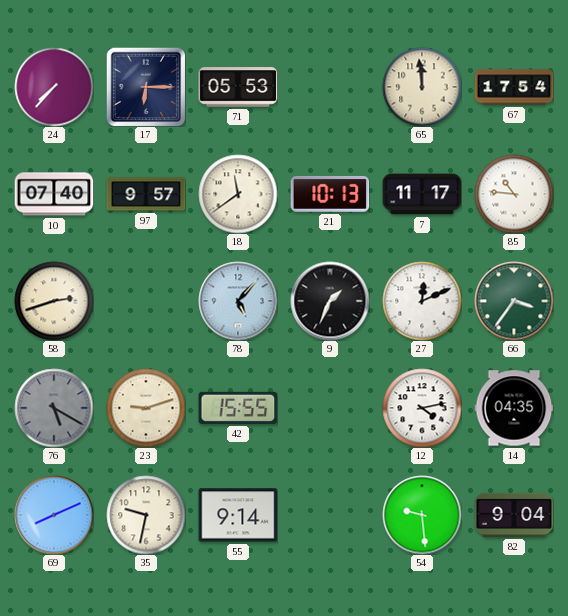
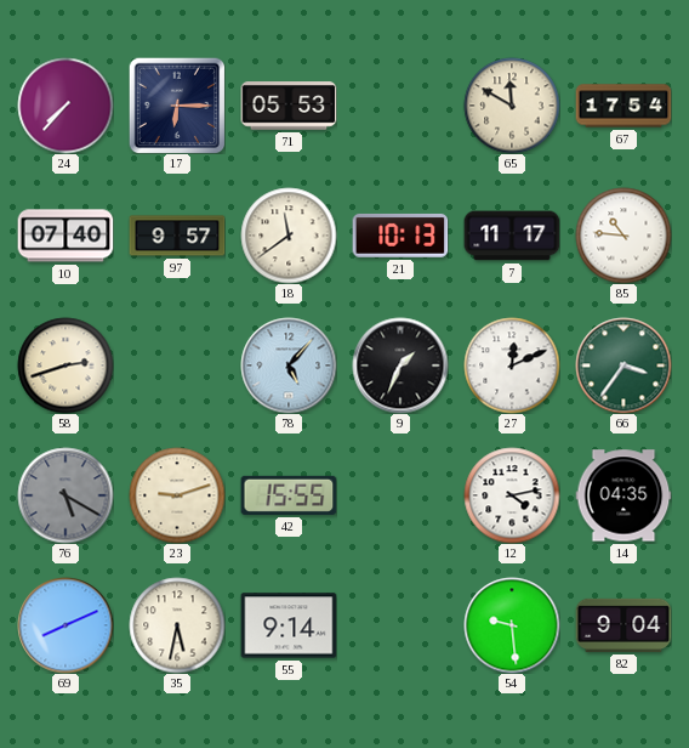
65: 11:59 -> 11:50
35: 9:32 -> 5:32
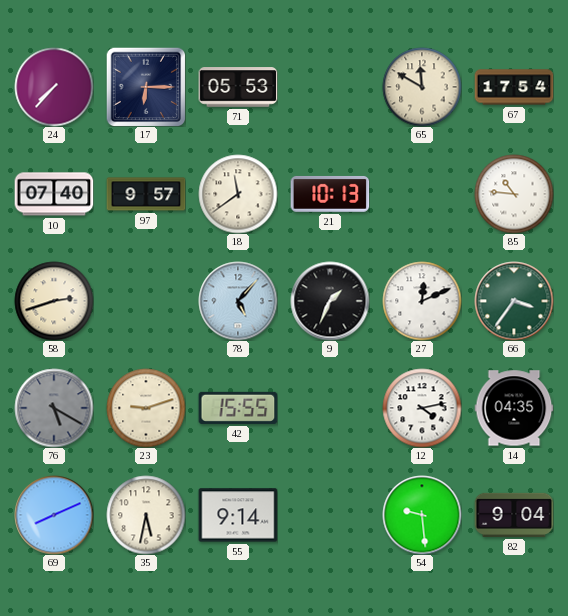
7: 11:17 -> none
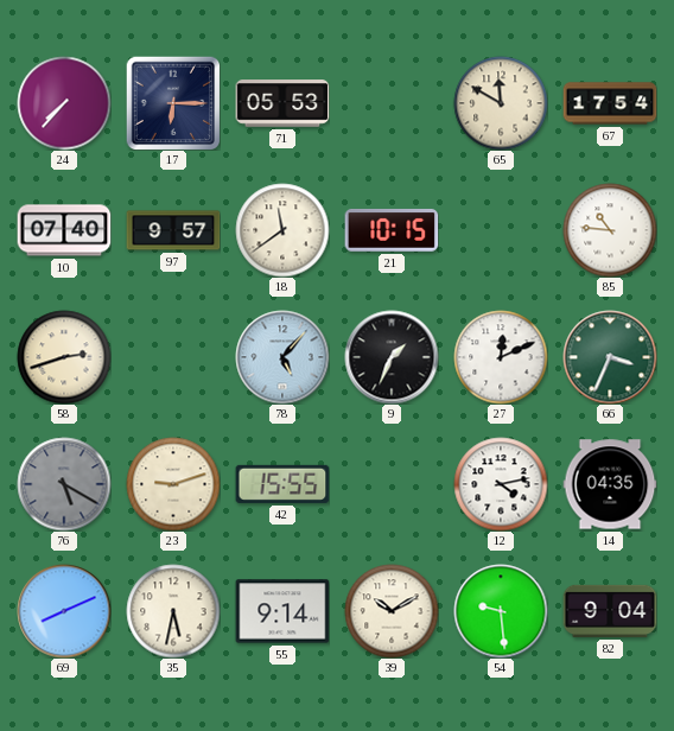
21: 10:13 -> 10:15
66: 3:36 -> 3:34
39: none -> 10:10
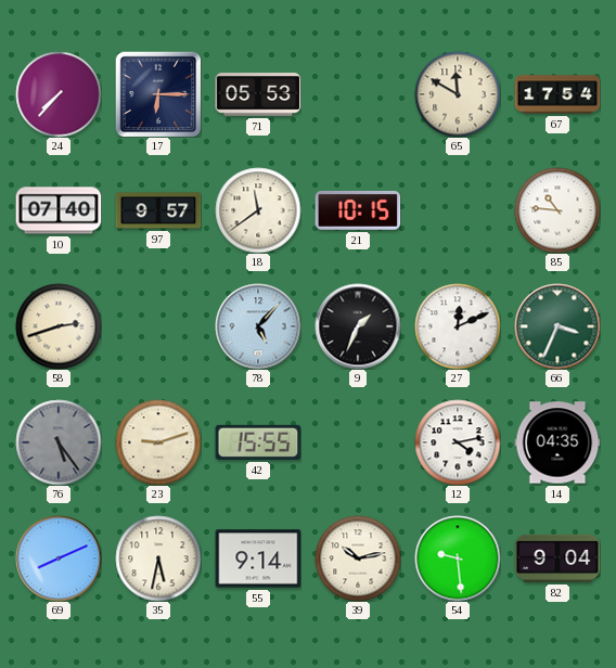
76: 5:20 -> 5:24
39: 10:10 -> 10:13
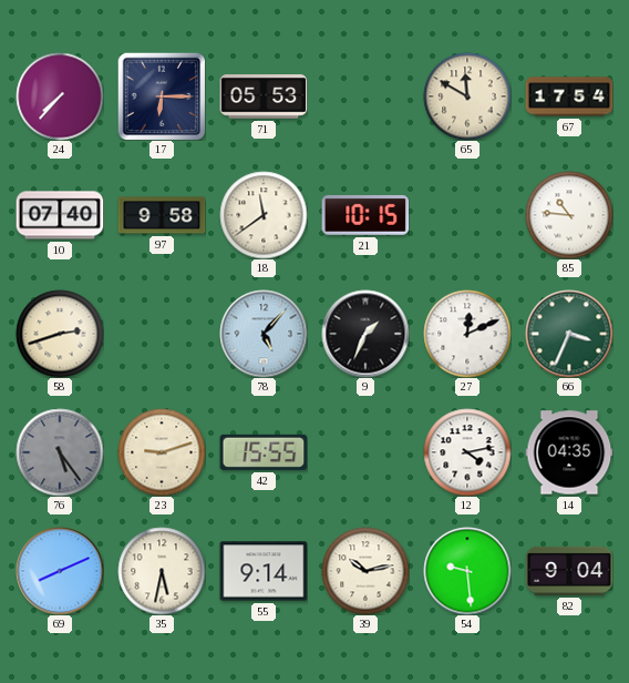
97: 9:57 -> 9:58
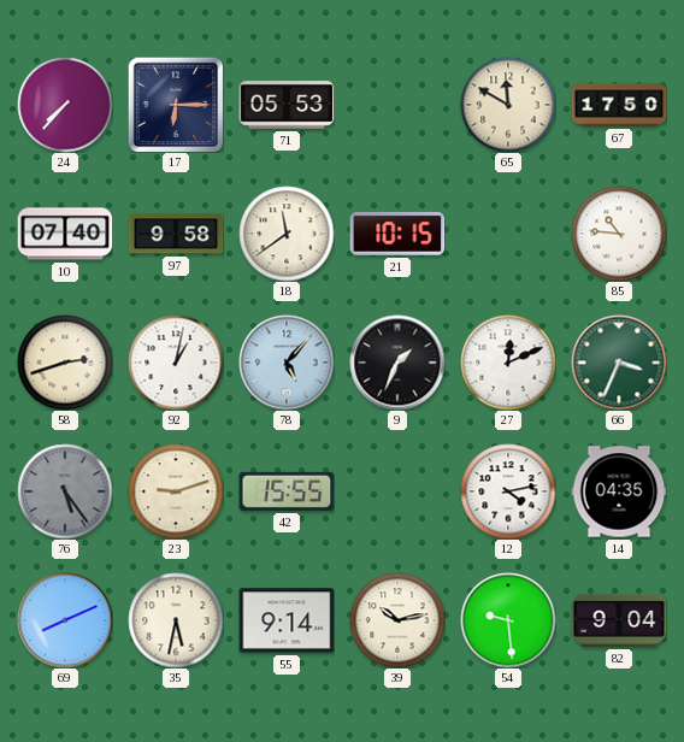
67: 17:54 -> 17:50
92: none -> 1:02
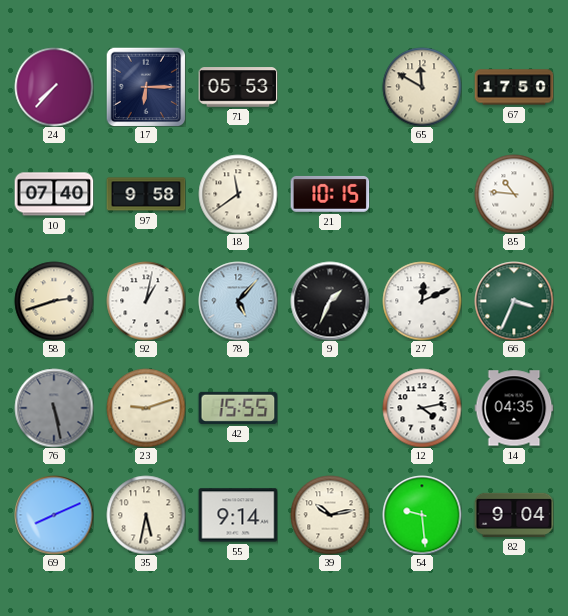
76: 5:24 -> 5:28
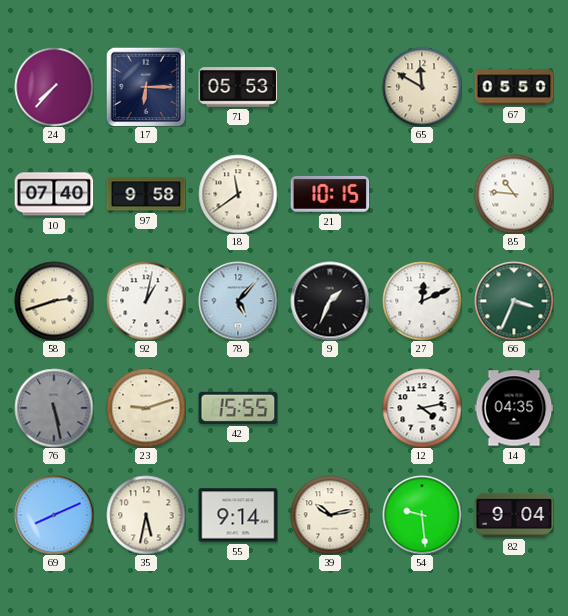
67: 17:50 -> 05:50
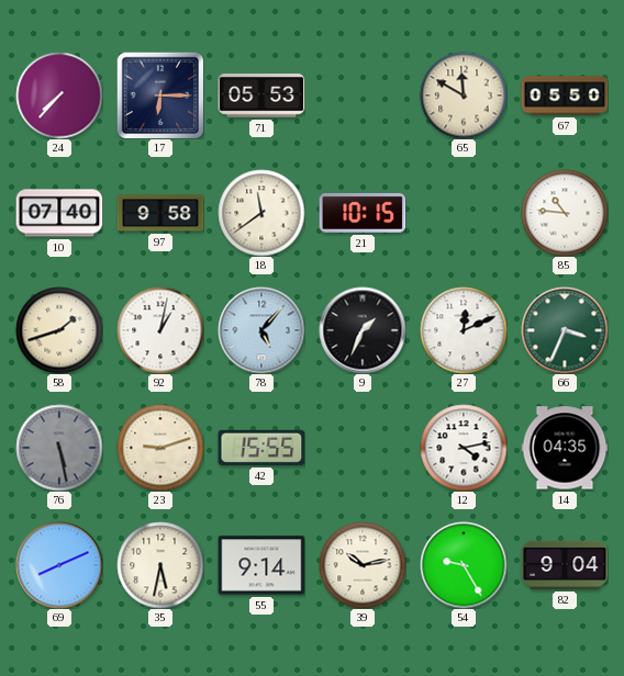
58: 2:42 -> 1:42
54: 9:29 -> 9:25
